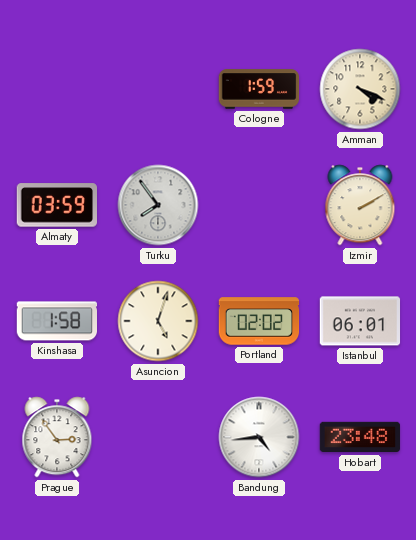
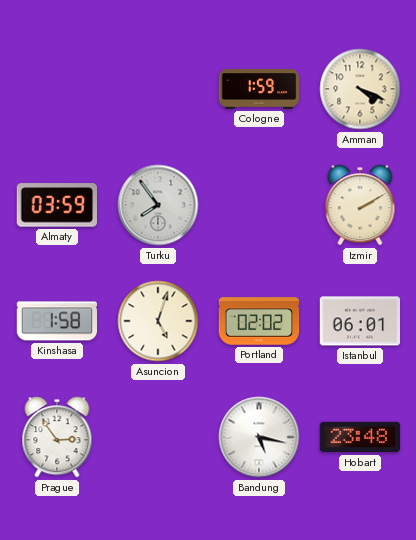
Bandung: 4:44 -> 5:17
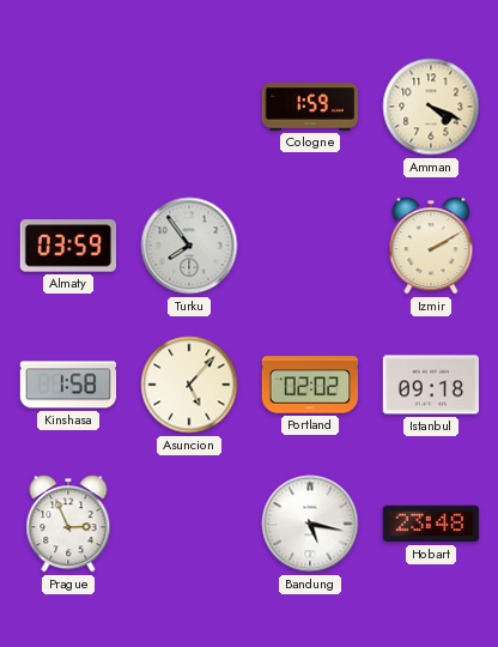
Asuncion: 5:03 -> 5:07
Istanbul: 06:01 -> 09:18
Prague: 2:54 -> 2:56
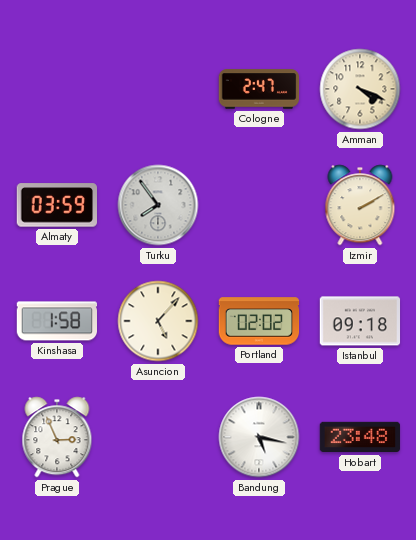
Cologne: 1:59 -> 2:47
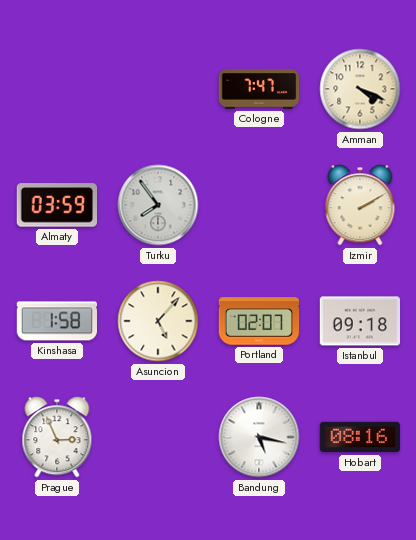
Cologne: 2:47 -> 7:47
Portland: 02:02 -> 02:07
Hobart: 23:48 -> 08:16
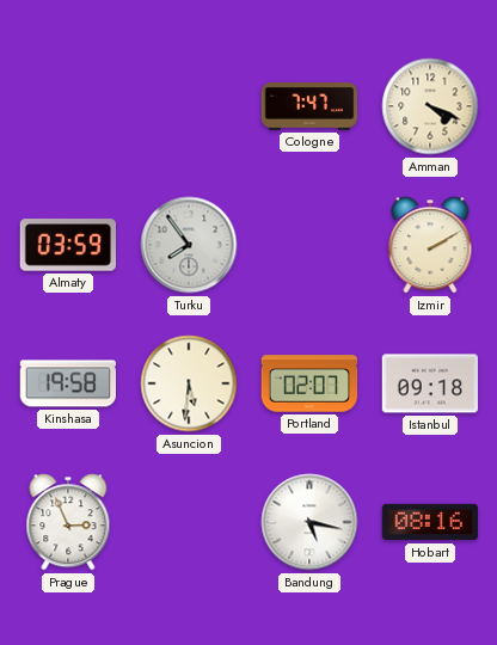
Kinshasa: 1:58 -> 19:58
Asuncion: 5:07 -> 5:31
